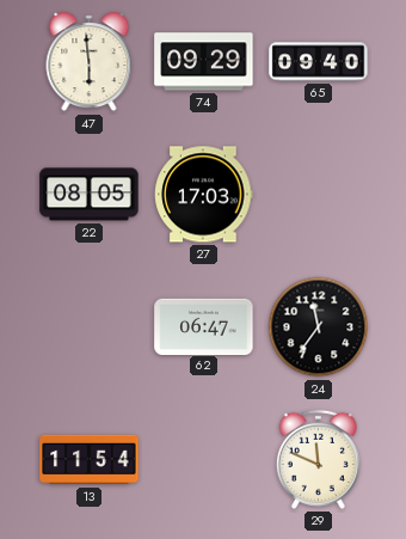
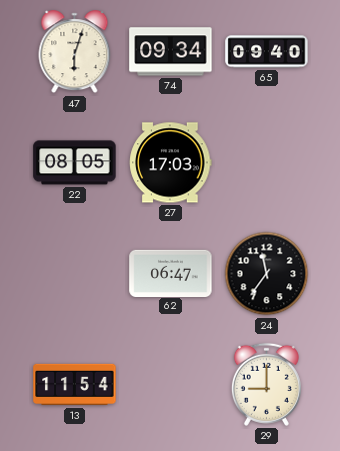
47: 5:59 -> 6:03
74: 09:29 -> 09:34
29: 11:49 -> 9:00
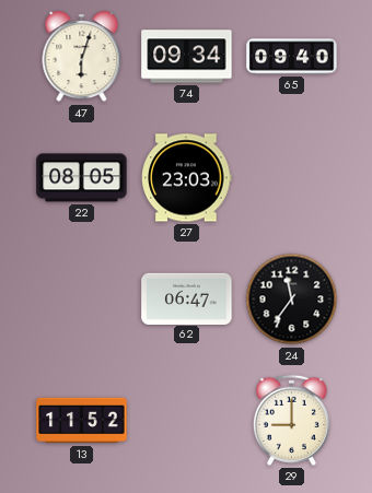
27: 17:03 -> 23:03
13: 11:54 -> 11:52
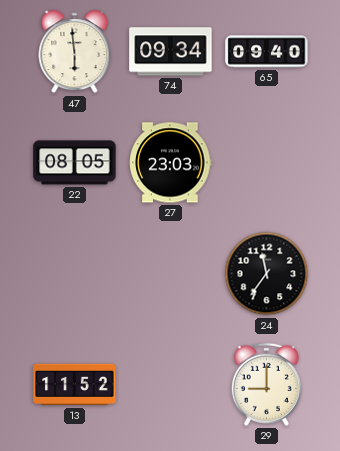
47: 6:03 -> 5:59
62: 06:47 -> none
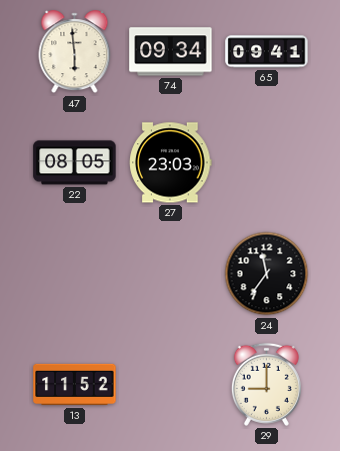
65: 09:40 -> 09:41
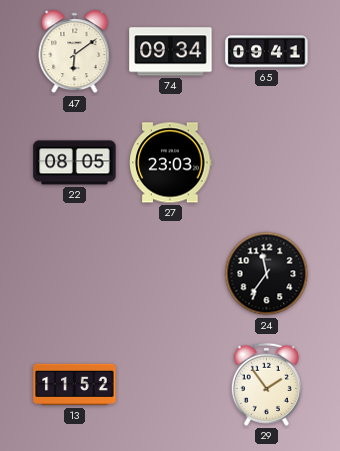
47: 5:59 -> 6:09
29: 9:00 -> 1:54
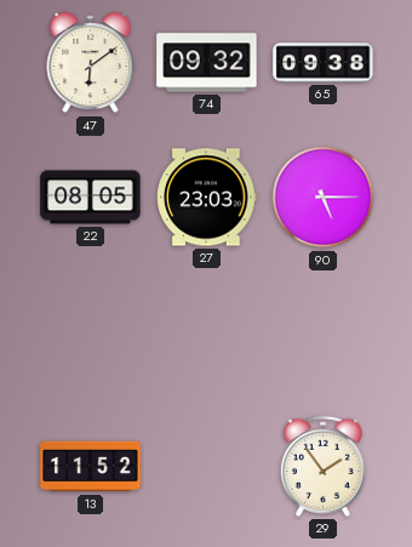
74: 09:34 -> 09:32
65: 09:41 -> 09:38
90: none -> 5:15
24: 11:36 -> none
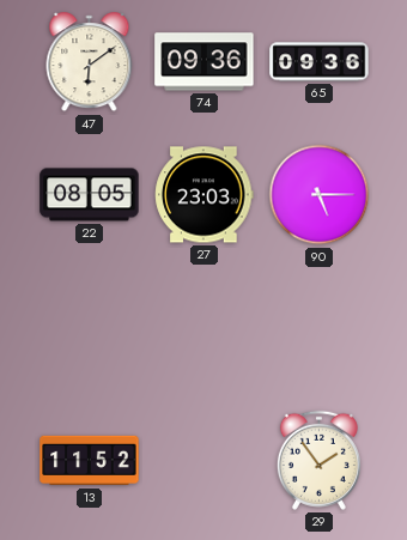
74: 09:32 -> 09:36
65: 09:38 -> 09:36
